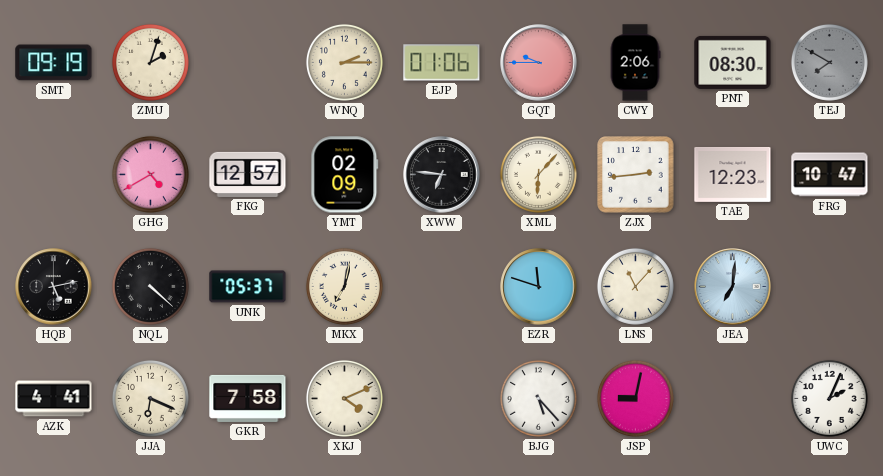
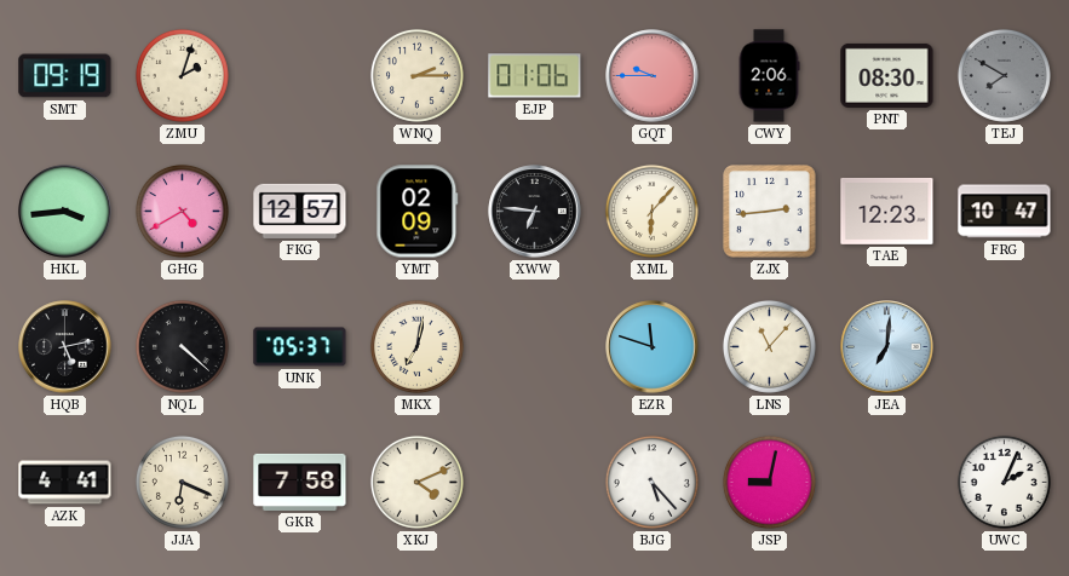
HKL: none -> 3:44
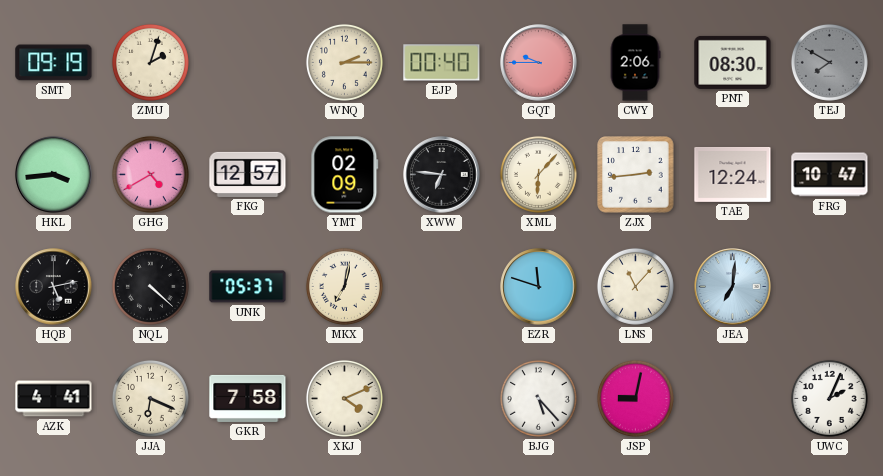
EJP: 01:06 -> 00:40
TAE: 12:23 -> 12:24
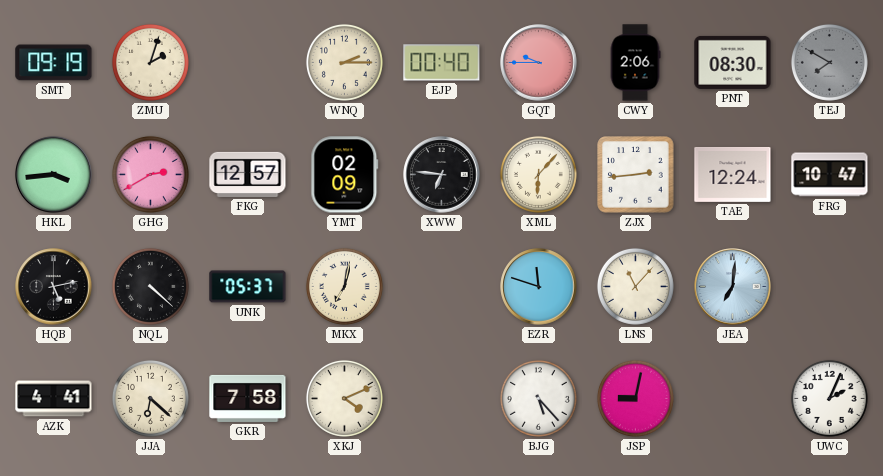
GHG: 4:40 -> 2:40
JJA: 6:19 -> 6:22
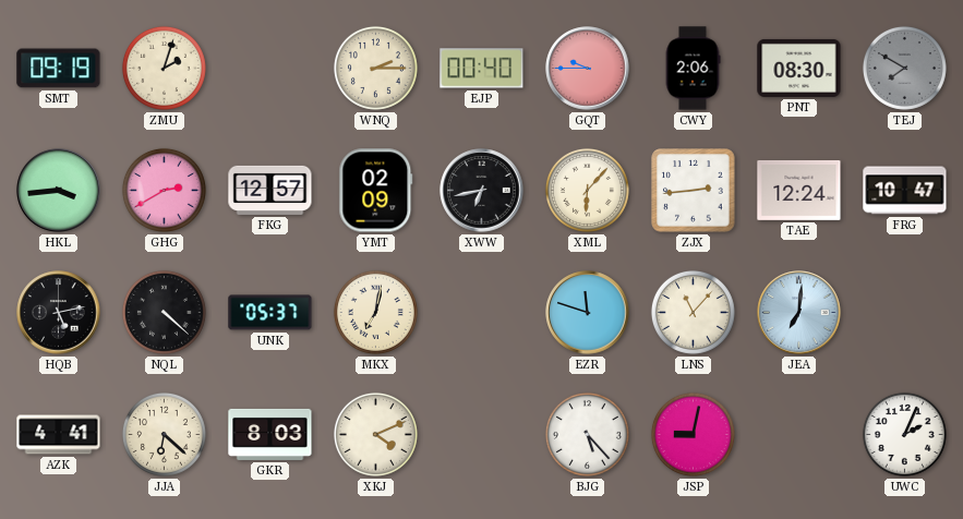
XWW: 6:46 -> 6:43
GKR: 7:58 -> 8:03
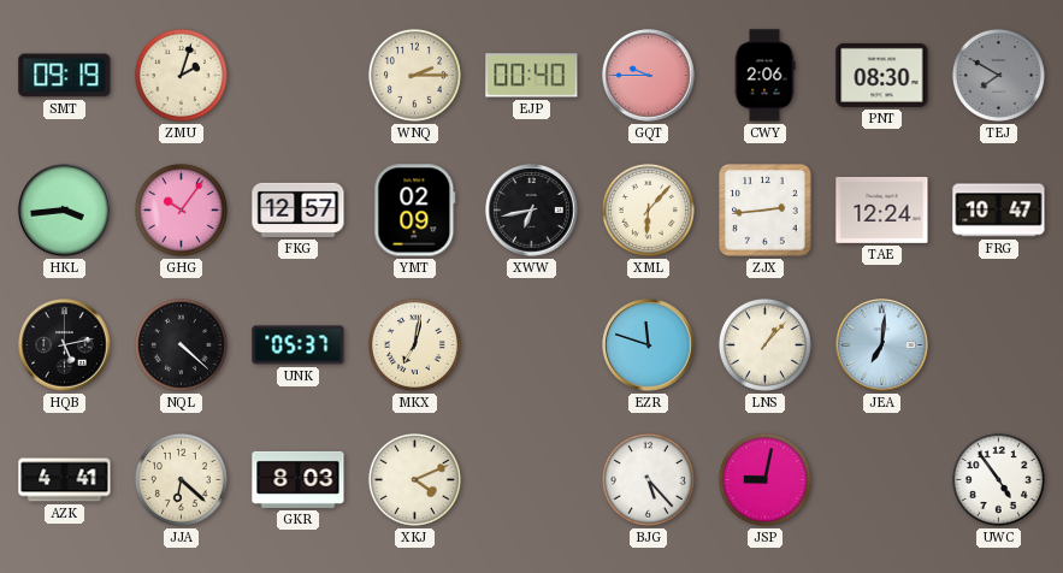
GHG: 2:40 -> 10:06
LNS: 11:07 -> 1:07
UWC: 2:04 -> 4:54
